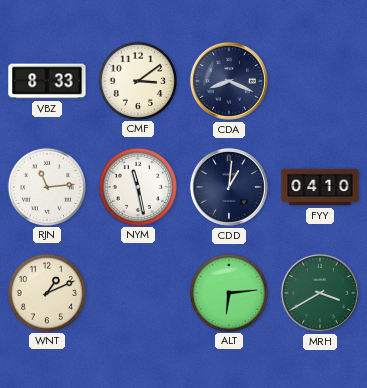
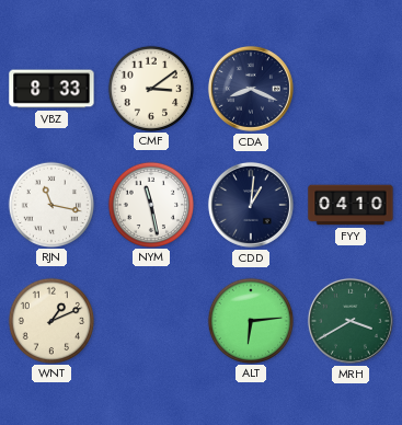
RJN: 11:14 -> 11:17
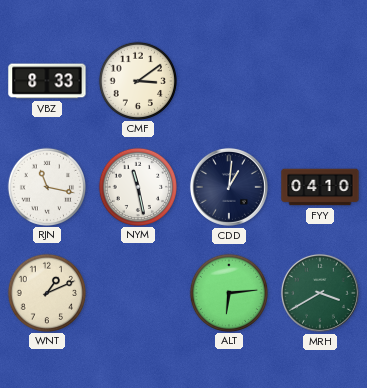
CDA: 8:19 -> none
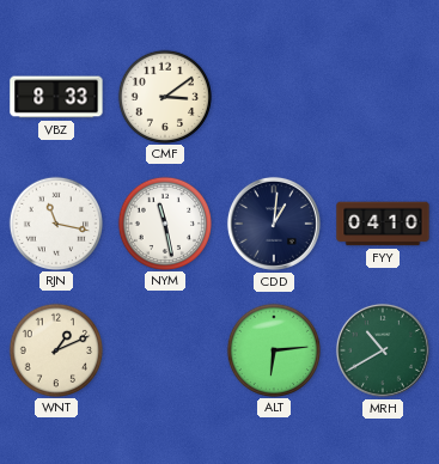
MRH: 3:40 -> 10:40
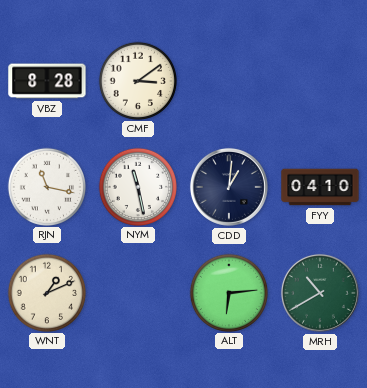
VBZ: 8:33 -> 8:28
